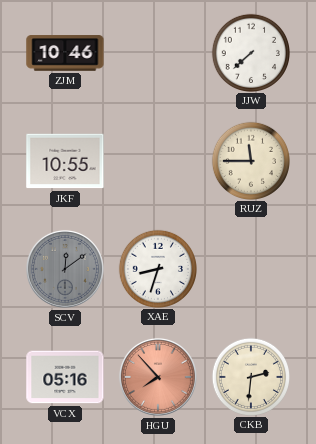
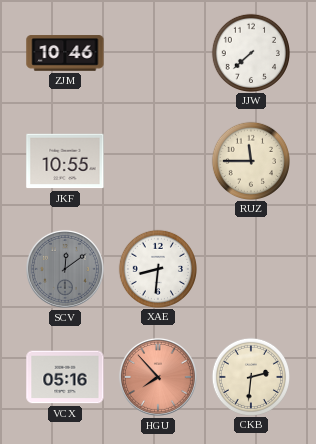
XAE: 8:33 -> 8:31
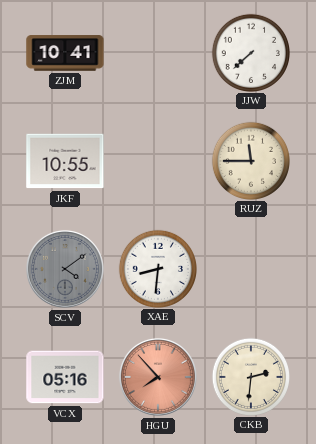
ZJM: 10:46 -> 10:41
SCV: 12:09 -> 4:09
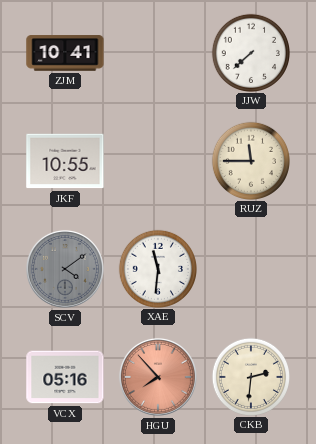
XAE: 8:31 -> 11:31
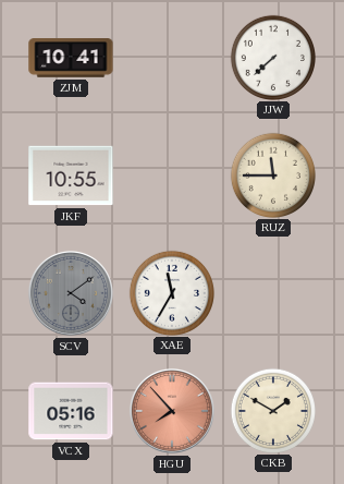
XAE: 11:31 -> 11:35
CKB: 2:31 -> 1:50
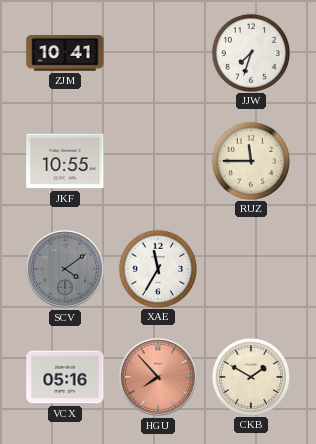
JJW: 7:38 -> 7:33
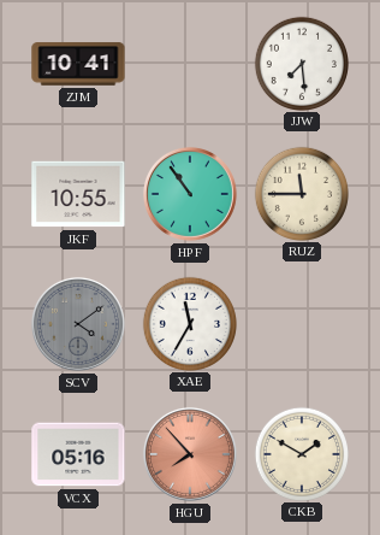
JJW: 7:33 -> 7:29
HPF: none -> 10:54
